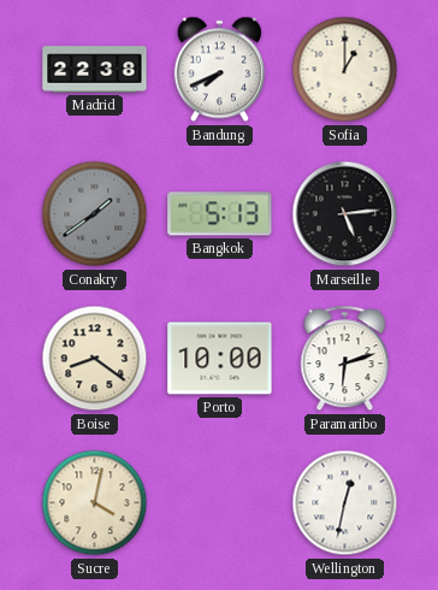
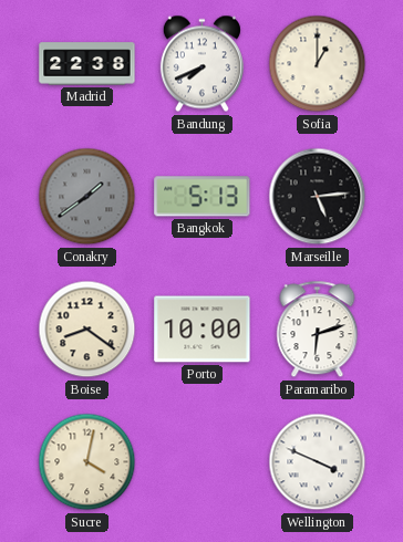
Wellington: 12:32 -> 3:49
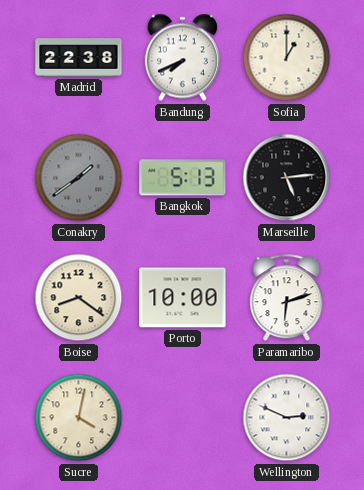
Wellington: 3:49 -> 2:49
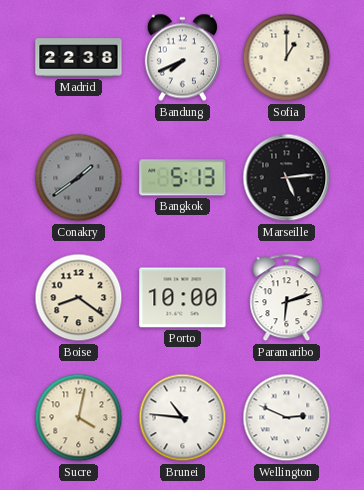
Brunei: none -> 10:46
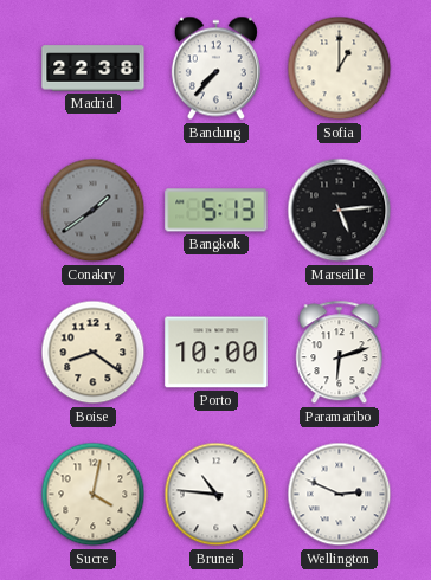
Bandung: 7:41 -> 7:37
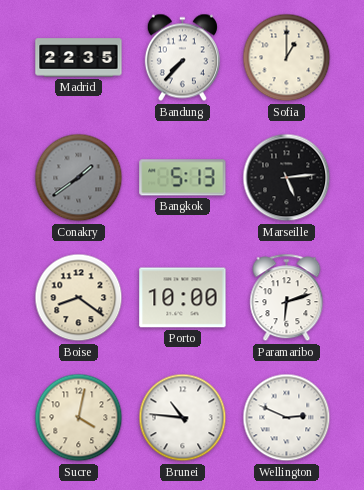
Madrid: 22:38 -> 22:35
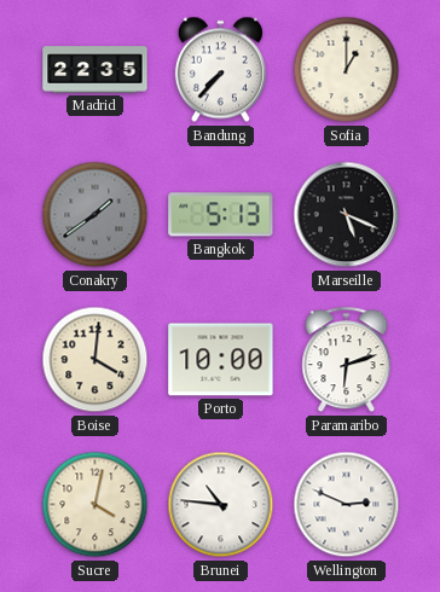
Marseille: 5:14 -> 5:19
Boise: 8:21 -> 4:01
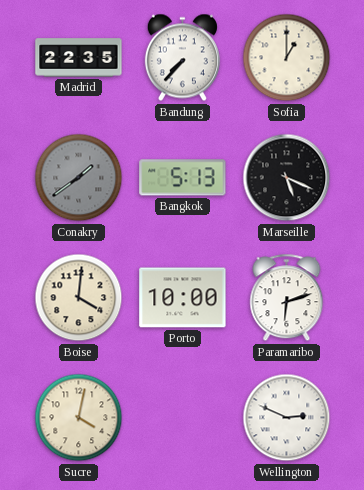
Brunei: 10:46 -> none
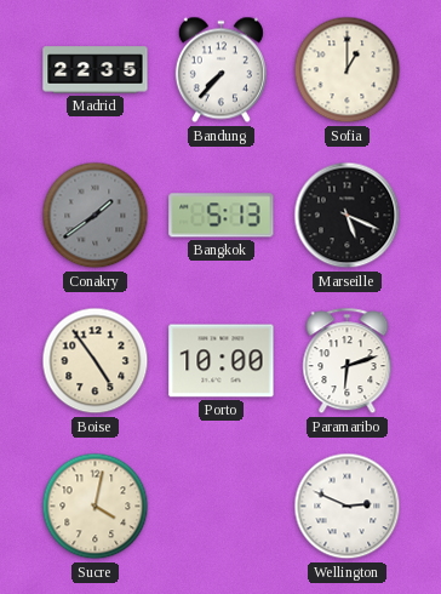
Boise: 4:01 -> 4:54
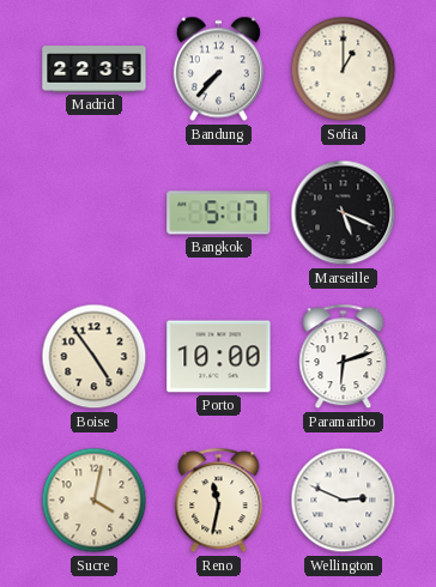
Conakry: 1:39 -> none
Bangkok: 5:13 -> 5:17
Reno: none -> 11:32
